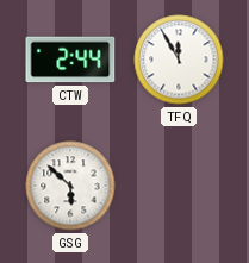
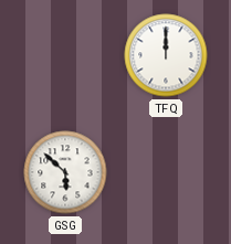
CTW: 2:44 -> none
TFQ: 11:55 -> 12:00
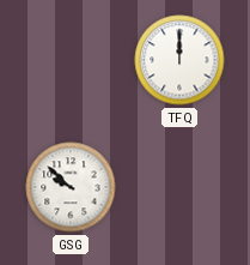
GSG: 5:52 -> 9:52
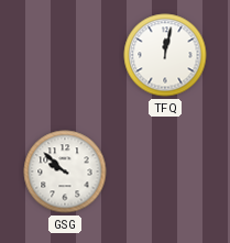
TFQ: 12:00 -> 12:02
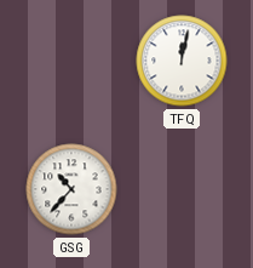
GSG: 9:52 -> 10:37
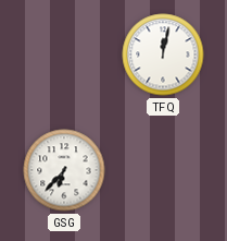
GSG: 10:37 -> 6:37
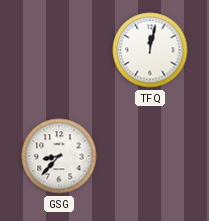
GSG: 6:37 -> 8:37
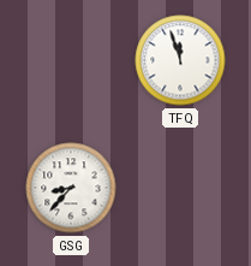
TFQ: 12:02 -> 11:57
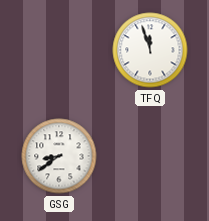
GSG: 8:37 -> 8:39
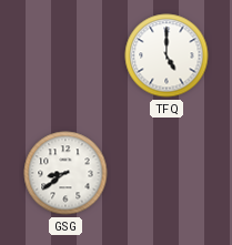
TFQ: 11:57 -> 5:00
